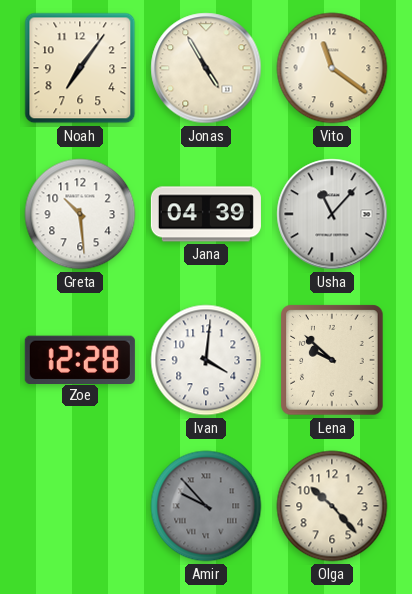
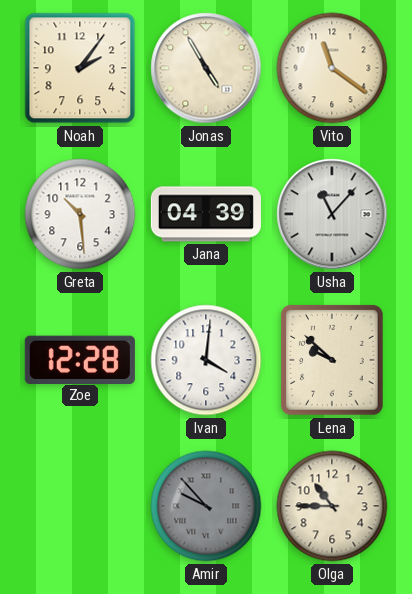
Noah: 7:06 -> 2:06
Olga: 10:23 -> 10:45
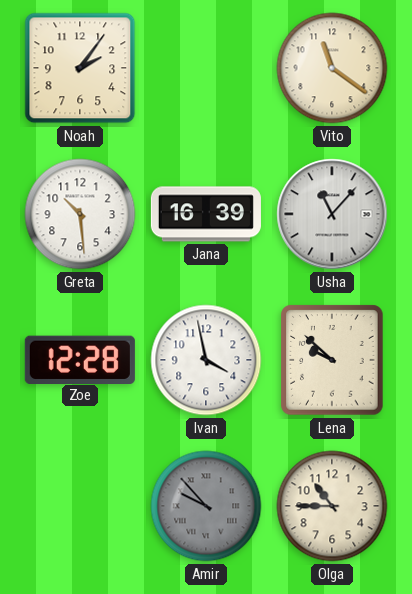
Jonas: 4:55 -> none
Jana: 04:39 -> 16:39
Ivan: 4:01 -> 3:58
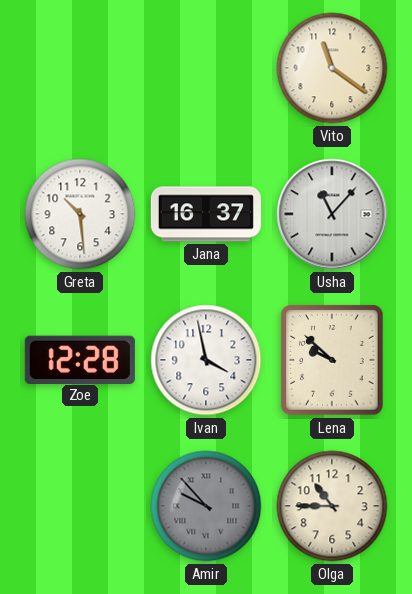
Noah: 2:06 -> none
Jana: 16:39 -> 16:37
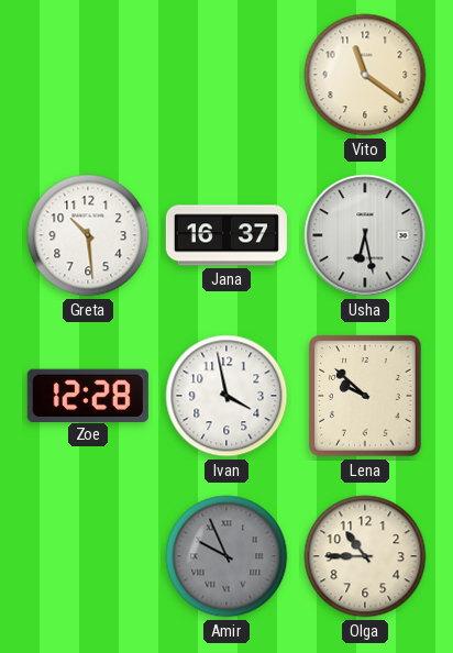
Usha: 11:07 -> 6:28
Amir: 9:53 -> 9:56
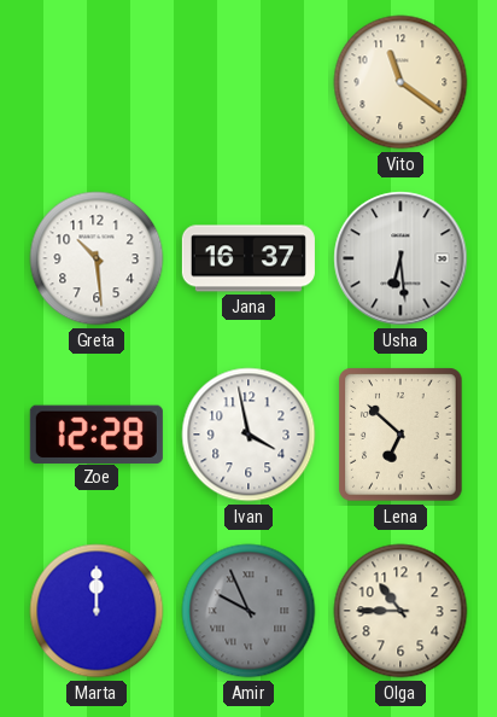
Usha: 6:28 -> 6:29
Lena: 9:52 -> 6:52
Marta: none -> 12:00
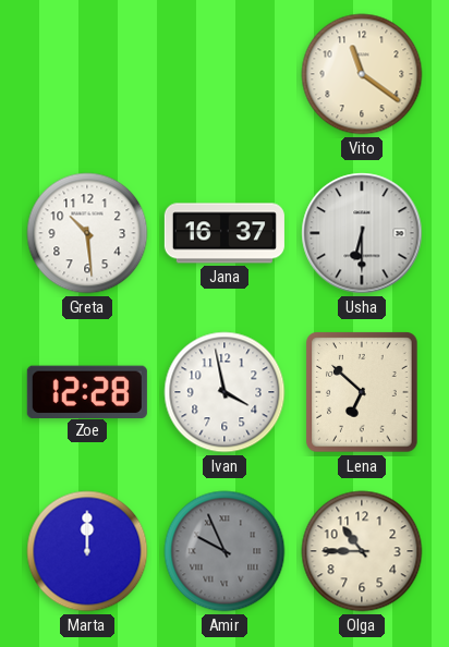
Usha: 6:29 -> 6:30
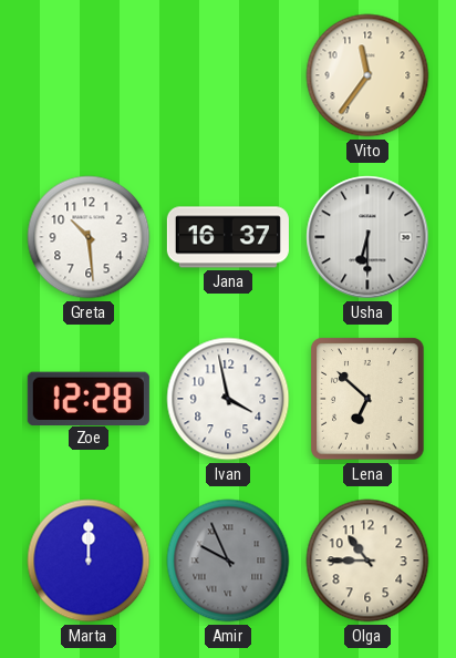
Vito: 11:21 -> 11:36
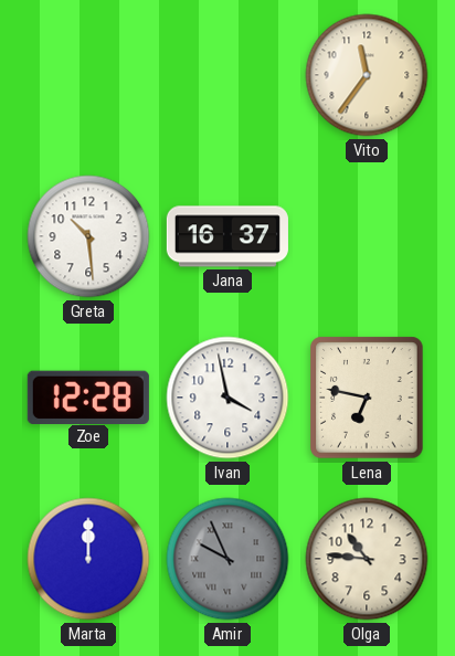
Usha: 6:30 -> none
Lena: 6:52 -> 6:47
Olga: 10:45 -> 10:46
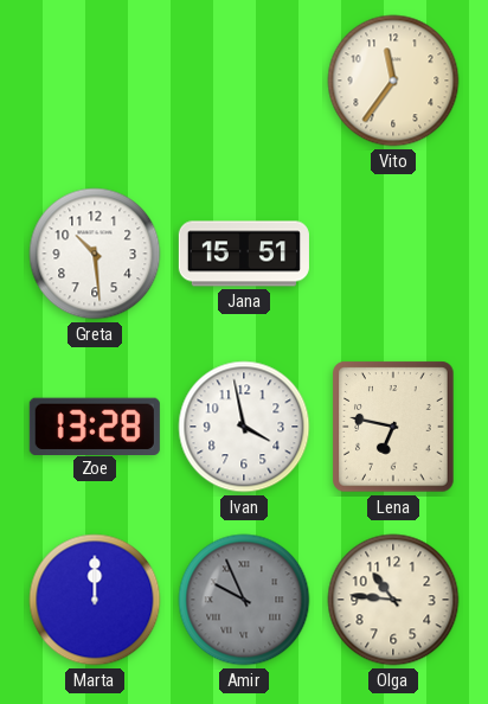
Jana: 16:37 -> 15:51
Zoe: 12:28 -> 13:28
